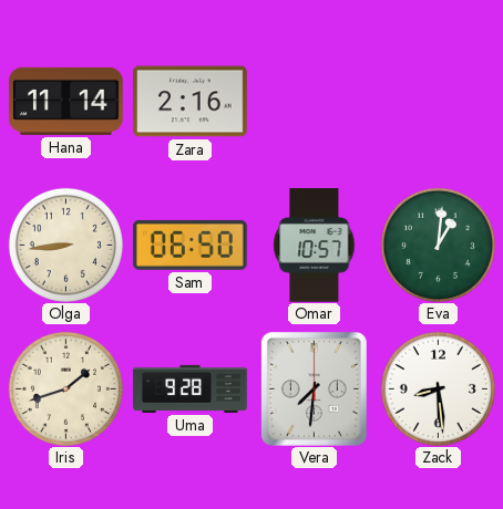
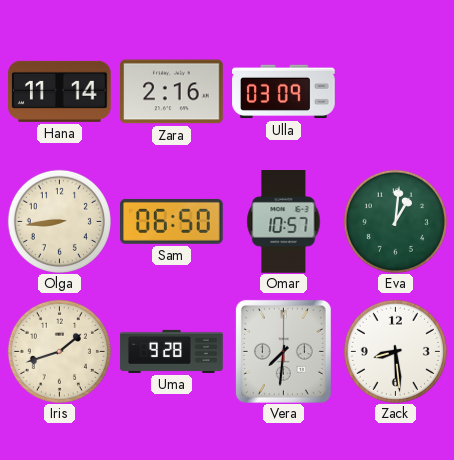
Ulla: none -> 03:09
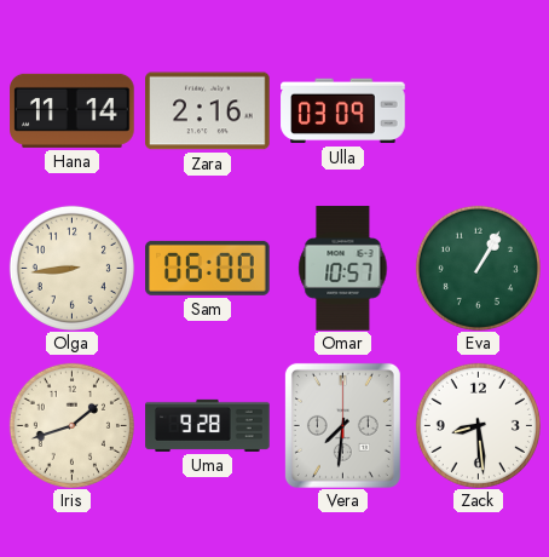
Sam: 06:50 -> 06:00
Eva: 1:01 -> 1:05
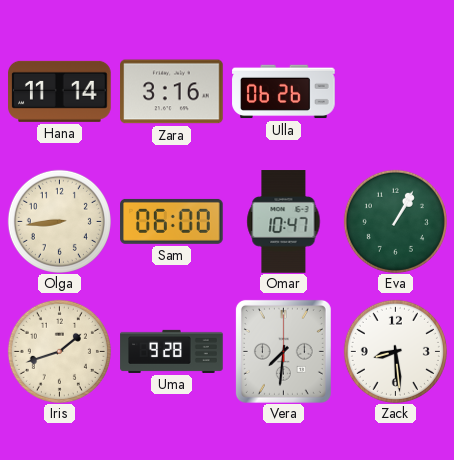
Zara: 2:16 -> 3:16
Ulla: 03:09 -> 06:26
Omar: 10:57 -> 10:47
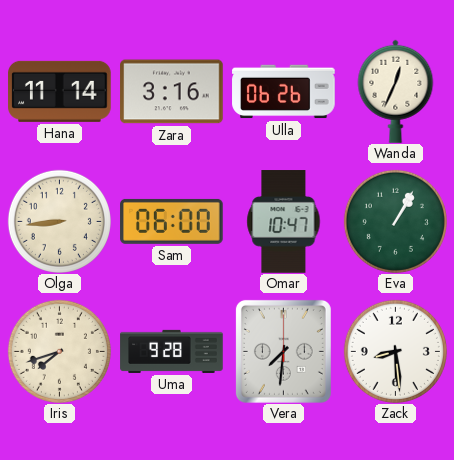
Wanda: none -> 12:34
Iris: 1:42 -> 7:42
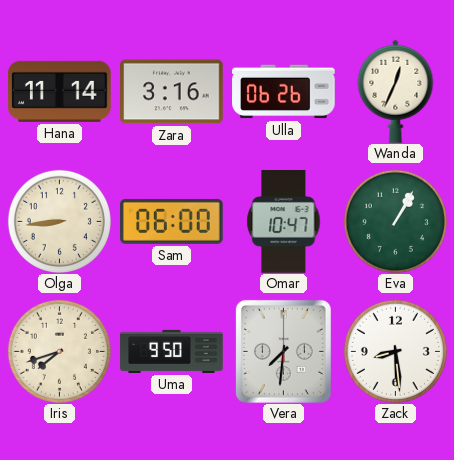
Uma: 9:28 -> 9:50
